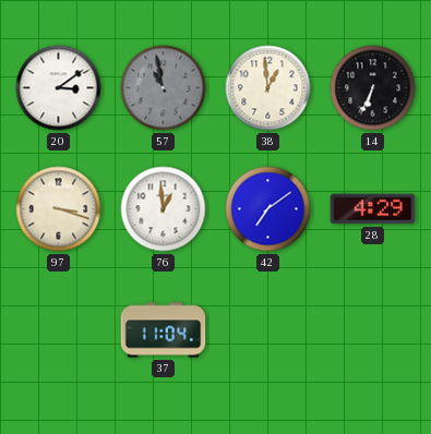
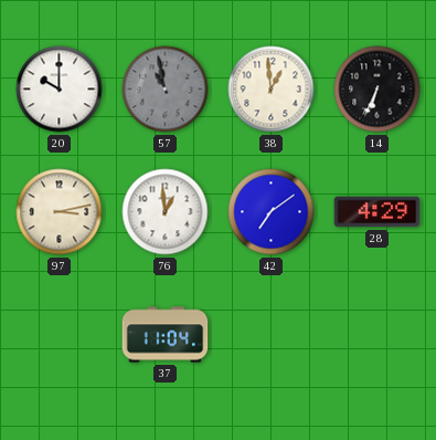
20: 3:09 -> 10:00
97: 3:18 -> 3:13
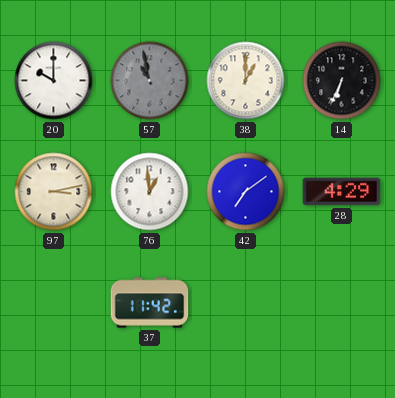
38: 12:59 -> 1:00
37: 11:04 -> 11:42
